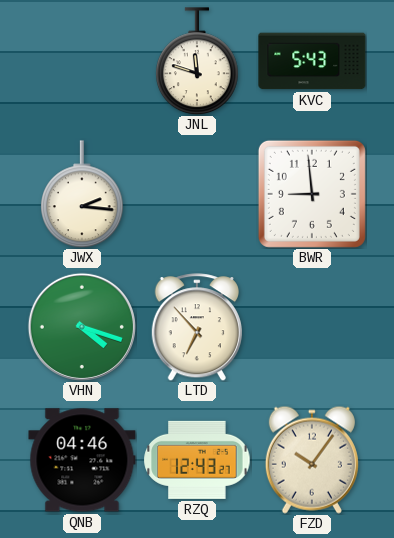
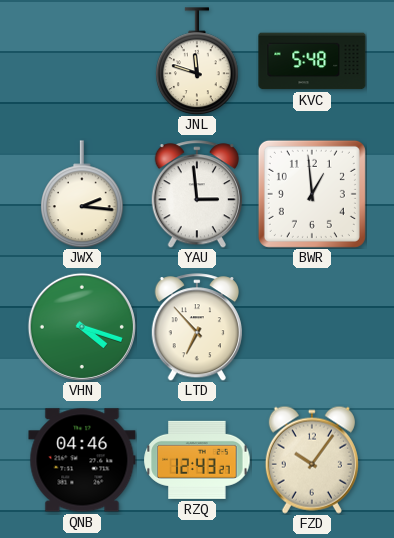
KVC: 5:43 -> 5:48
YAU: none -> 2:59
BWR: 8:59 -> 12:59
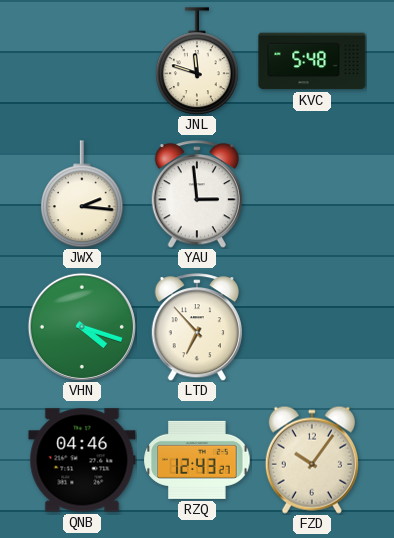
BWR: 12:59 -> none
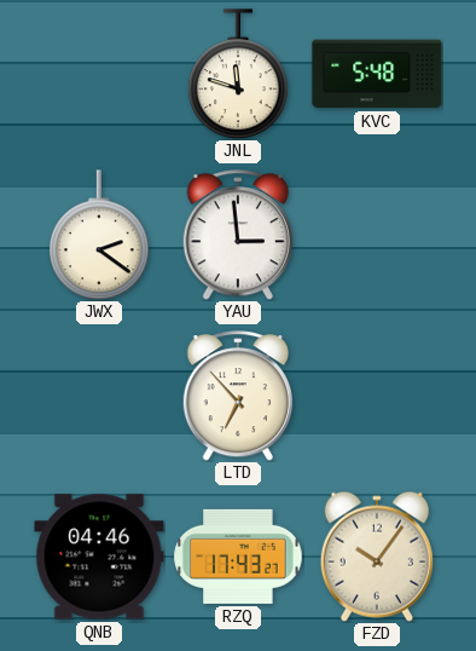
JWX: 2:16 -> 2:21
VHN: 4:18 -> none
RZQ: 12:43 -> 17:43
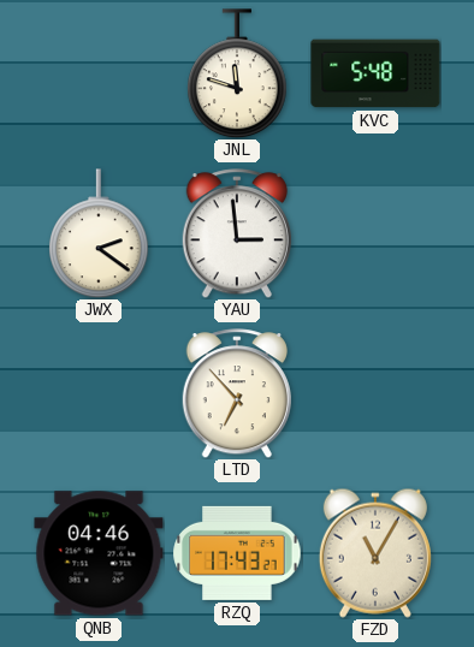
FZD: 10:06 -> 11:05
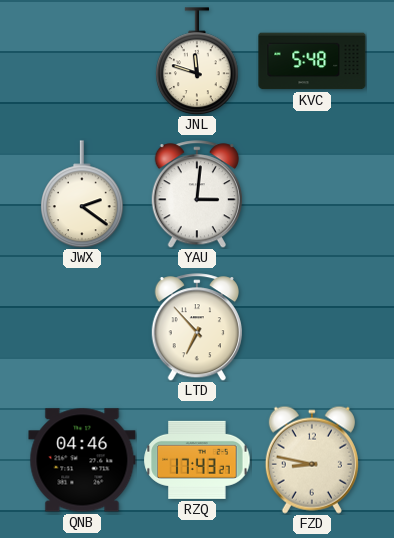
YAU: 2:59 -> 3:01
FZD: 11:05 -> 8:47
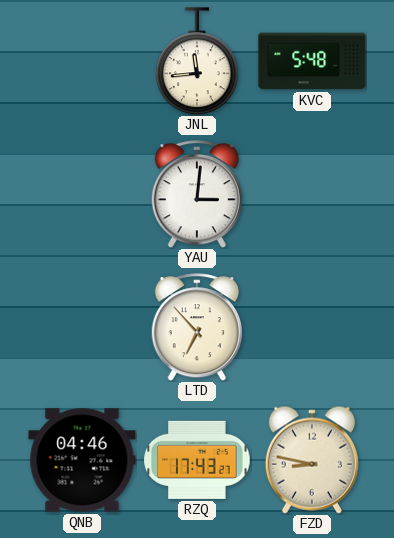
JNL: 11:48 -> 11:44
JWX: 2:21 -> none
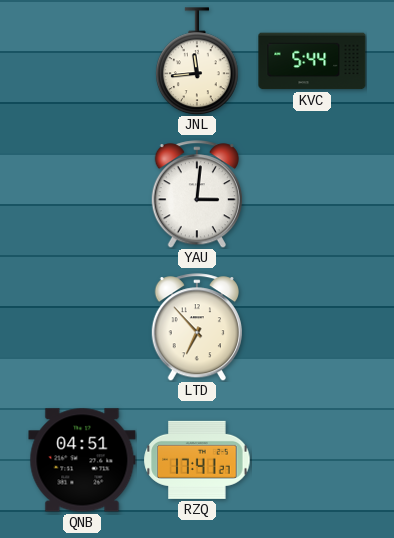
KVC: 5:48 -> 5:44
QNB: 04:46 -> 04:51
RZQ: 17:43 -> 17:41
FZD: 8:47 -> none
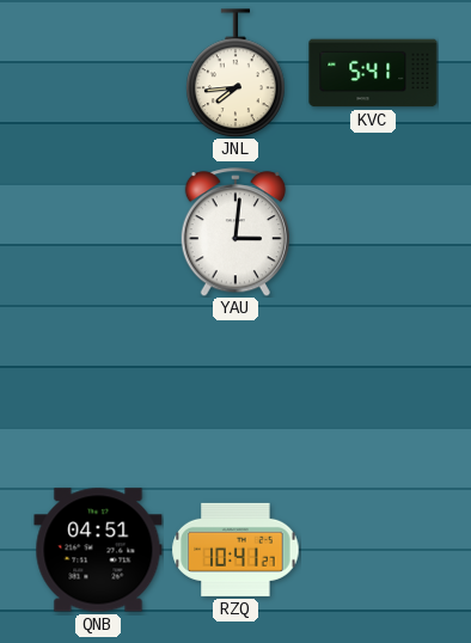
JNL: 11:44 -> 7:44
KVC: 5:44 -> 5:41
LTD: 6:53 -> none
RZQ: 17:41 -> 10:41
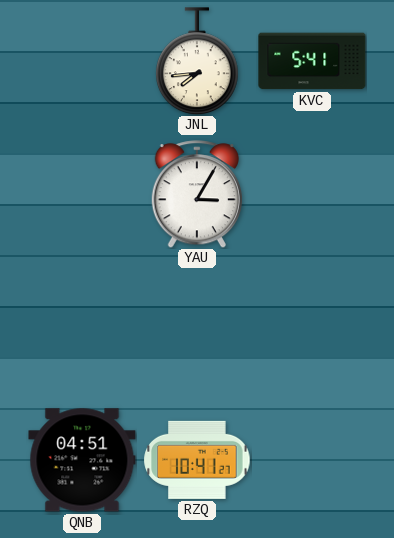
YAU: 3:01 -> 3:05
